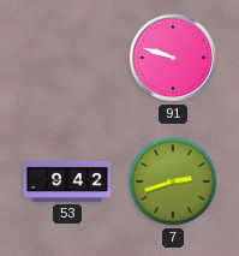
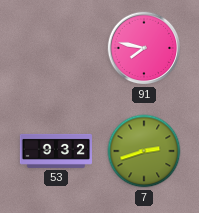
91: 9:48 -> 7:47
53: 9:42 -> 9:32
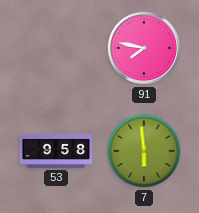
53: 9:32 -> 9:58
7: 2:42 -> 5:59
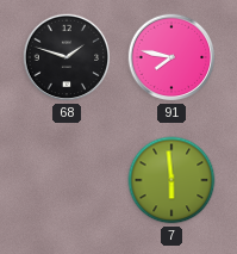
68: none -> 1:48
53: 9:58 -> none
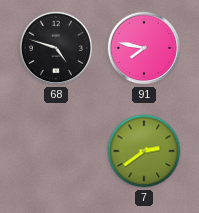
68: 1:48 -> 4:48
7: 5:59 -> 2:39
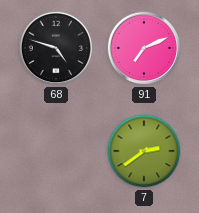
91: 7:47 -> 7:11
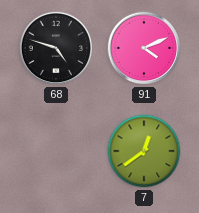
91: 7:11 -> 4:11
7: 2:39 -> 12:39
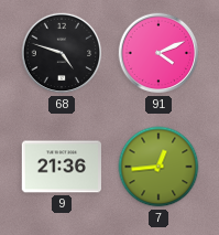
9: none -> 21:36
7: 12:39 -> 12:44
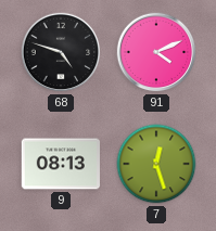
9: 21:36 -> 08:13
7: 12:44 -> 12:27
